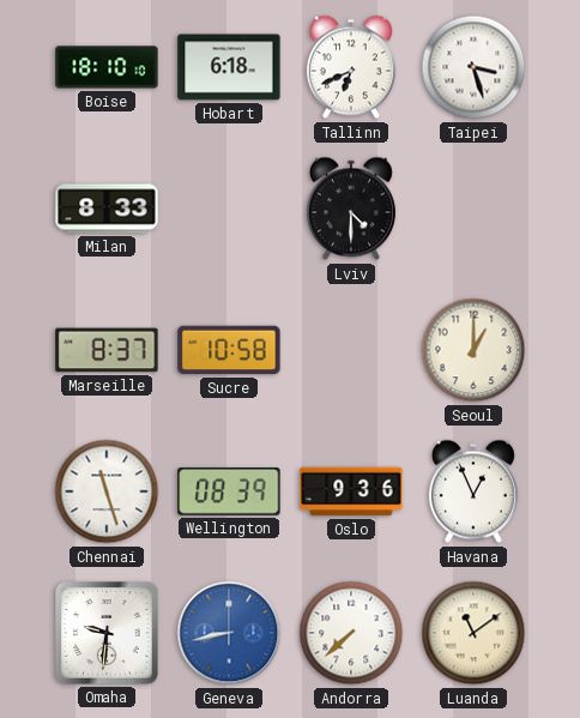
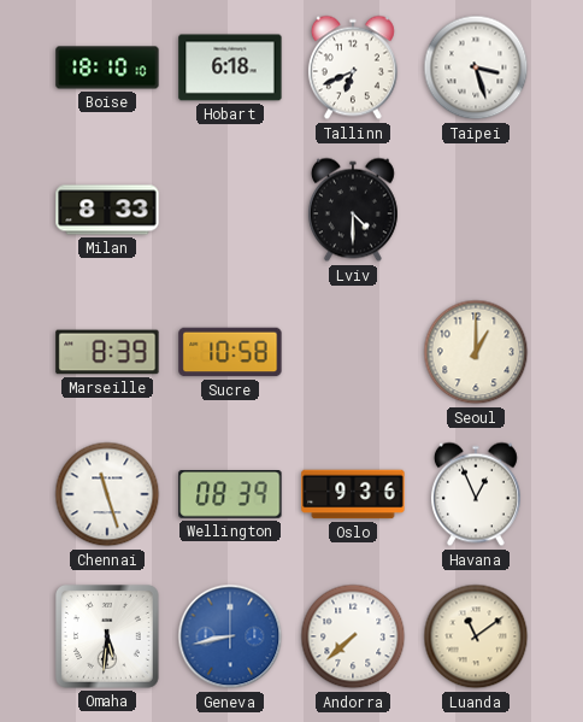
Marseille: 8:37 -> 8:39
Omaha: 9:31 -> 5:31
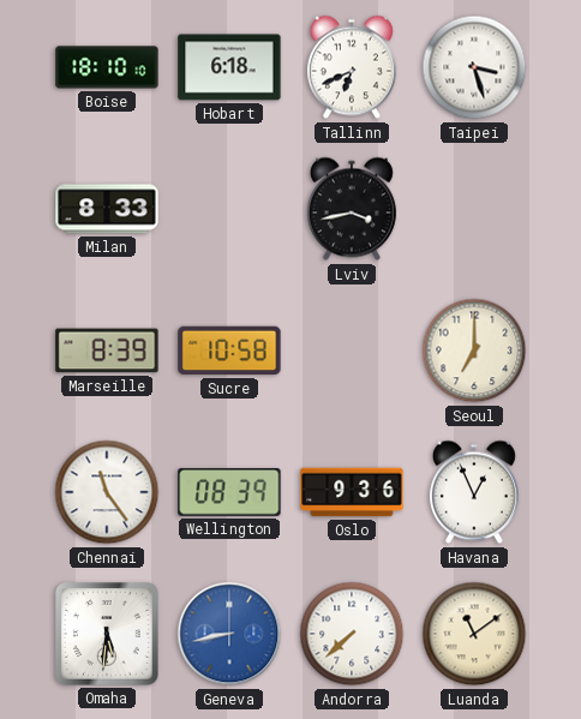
Lviv: 4:30 -> 3:43
Seoul: 1:00 -> 7:00
Chennai: 11:27 -> 11:24
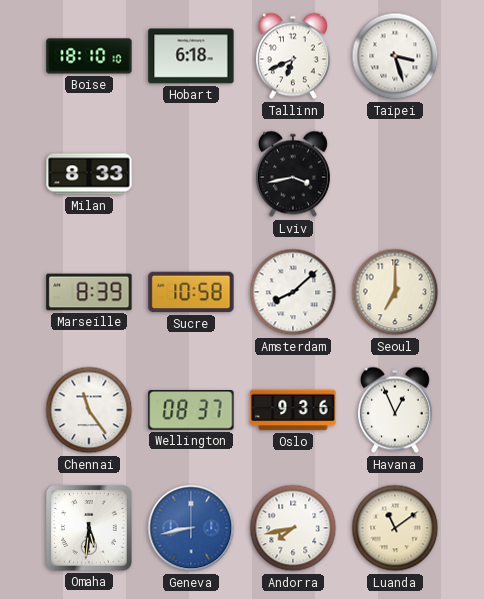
Amsterdam: none -> 8:08
Wellington: 08:39 -> 08:37
Andorra: 7:38 -> 7:43
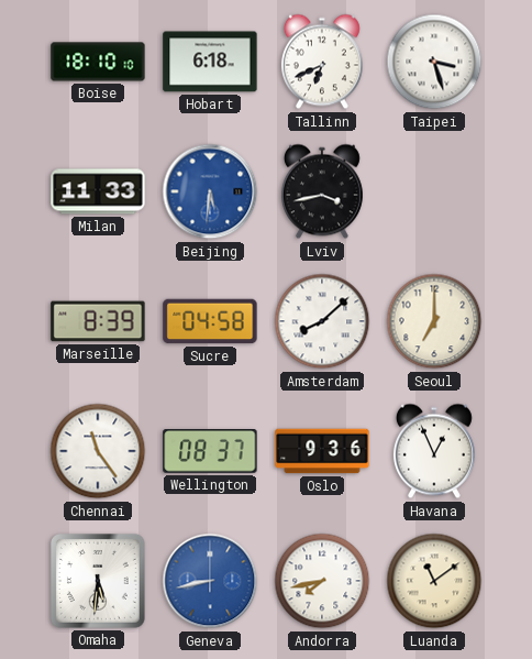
Milan: 8:33 -> 11:33
Beijing: none -> 5:31
Sucre: 10:58 -> 04:58
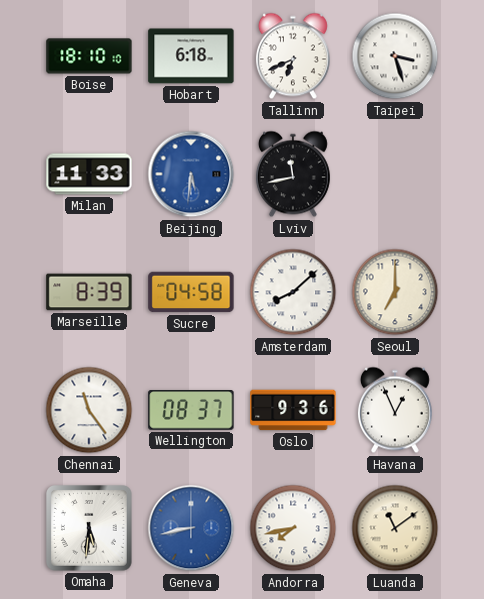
Lviv: 3:43 -> 11:43
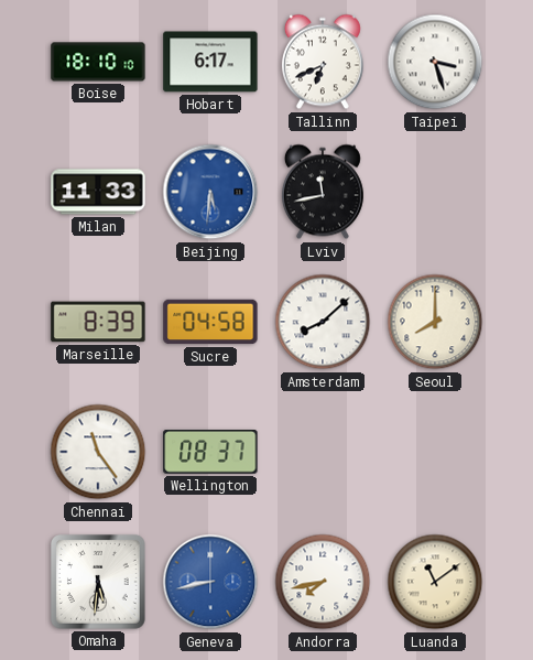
Hobart: 6:18 -> 6:17
Seoul: 7:00 -> 8:00
Oslo: 9:36 -> none
Havana: 12:56 -> none
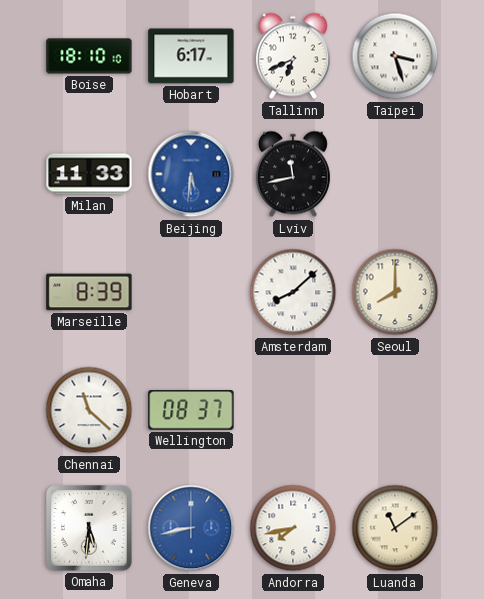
Sucre: 04:58 -> none
Chennai: 11:24 -> 11:22
